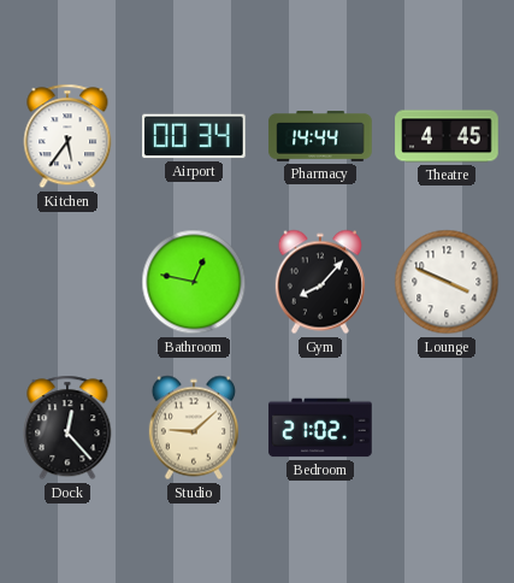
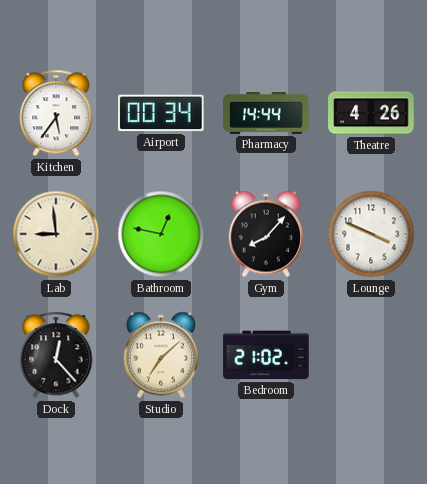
Theatre: 4:45 -> 4:26
Lab: none -> 8:59
Studio: 9:08 -> 7:08
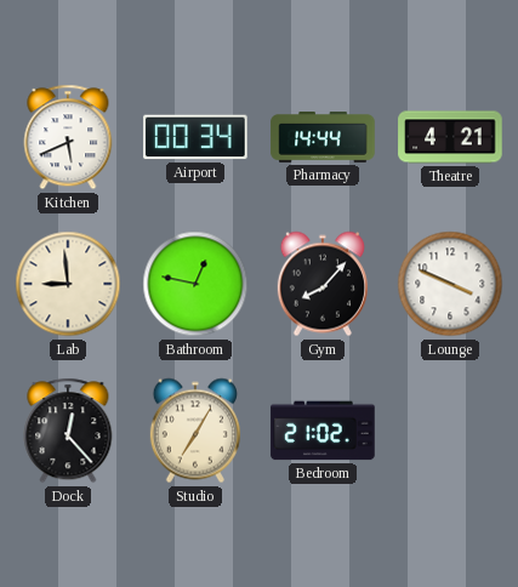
Kitchen: 5:36 -> 5:41
Theatre: 4:26 -> 4:21
Studio: 7:08 -> 7:05
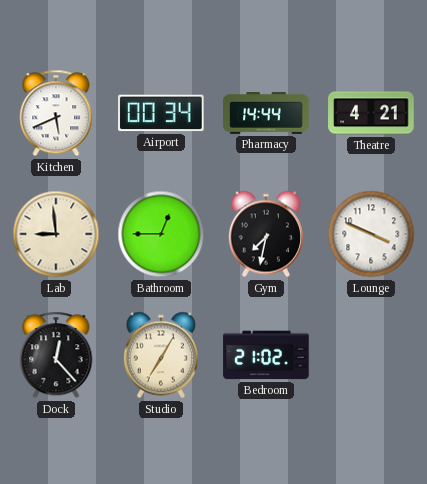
Bathroom: 12:47 -> 12:45
Gym: 8:07 -> 7:32
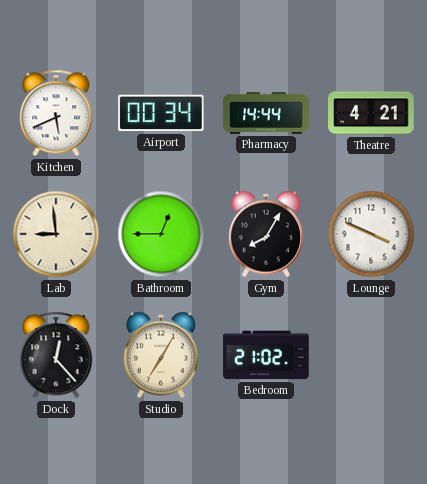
Gym: 7:32 -> 8:05
